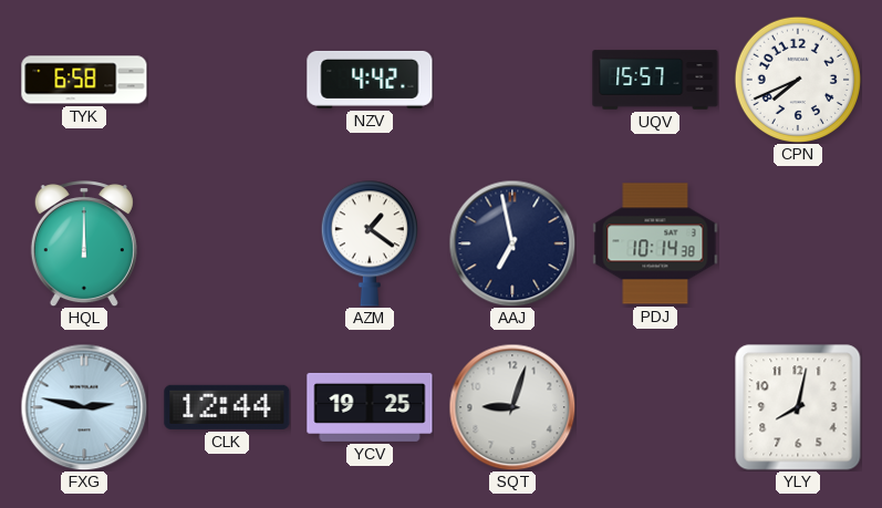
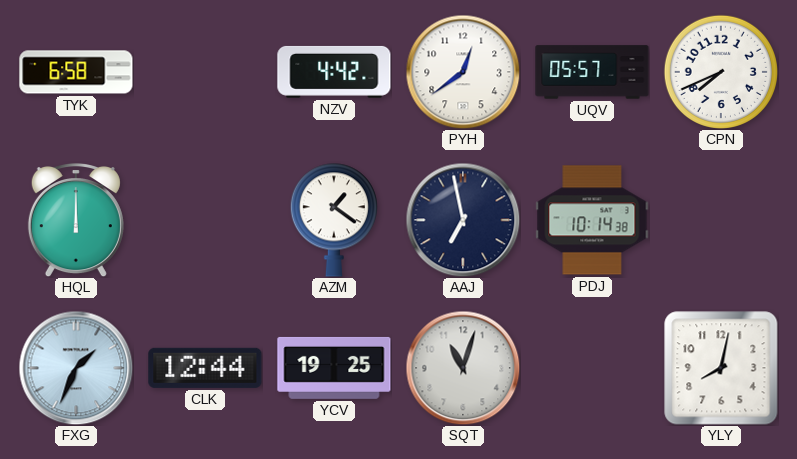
PYH: none -> 12:39
UQV: 15:57 -> 05:57
FXG: 2:47 -> 1:34
SQT: 9:03 -> 11:03
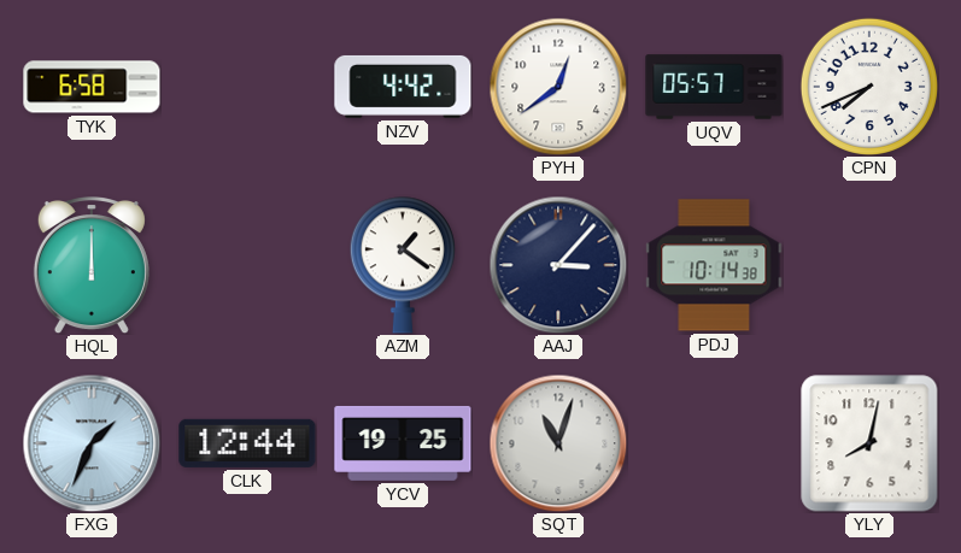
AAJ: 6:58 -> 3:07
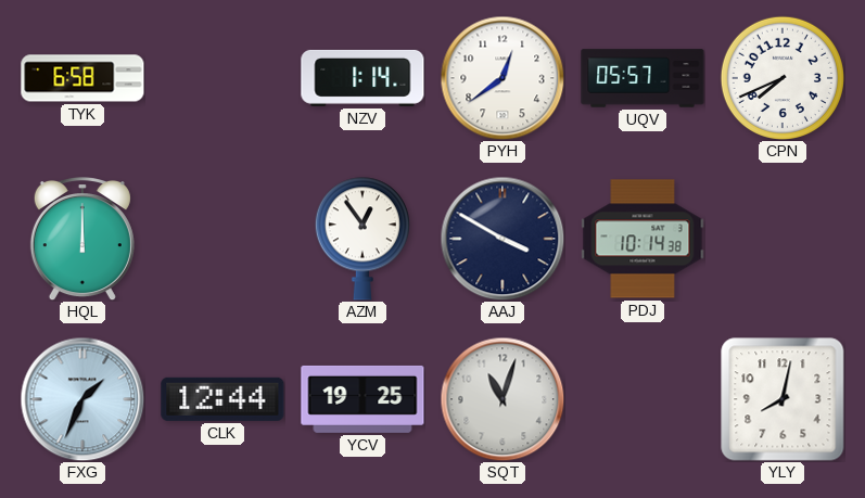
NZV: 4:42 -> 1:14
AZM: 1:21 -> 12:54
AAJ: 3:07 -> 3:50
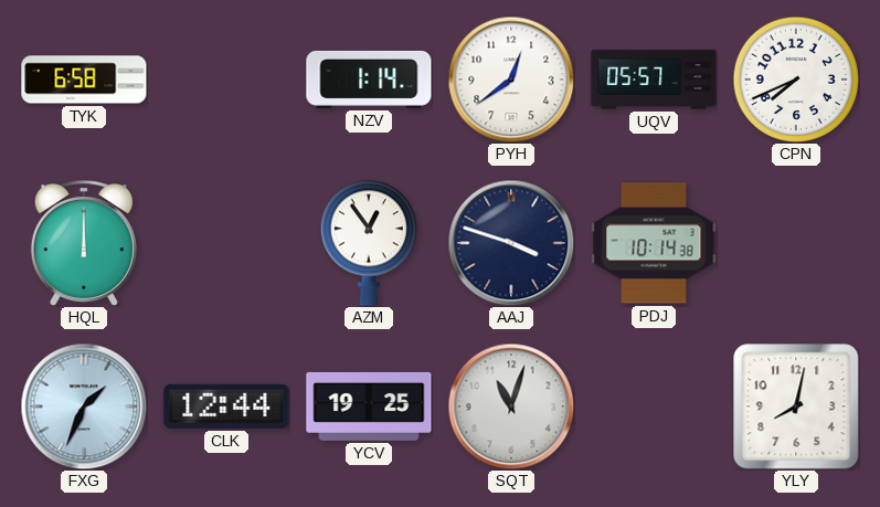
AAJ: 3:50 -> 3:48
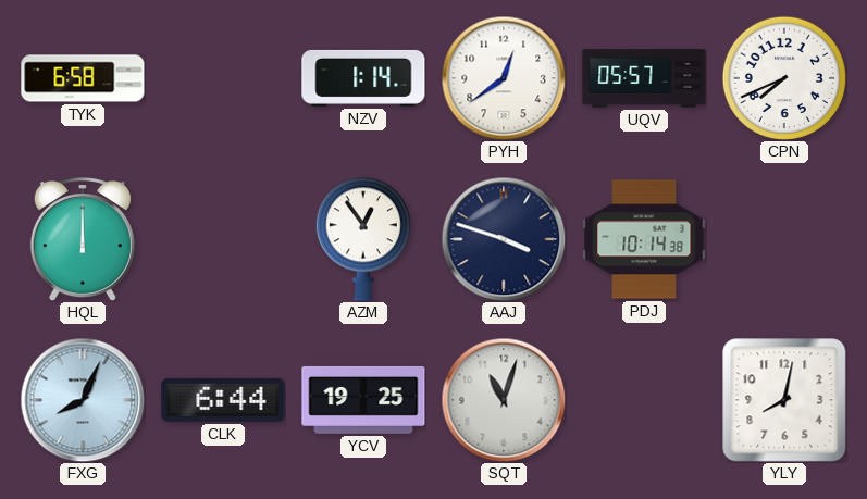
FXG: 1:34 -> 8:04
CLK: 12:44 -> 6:44
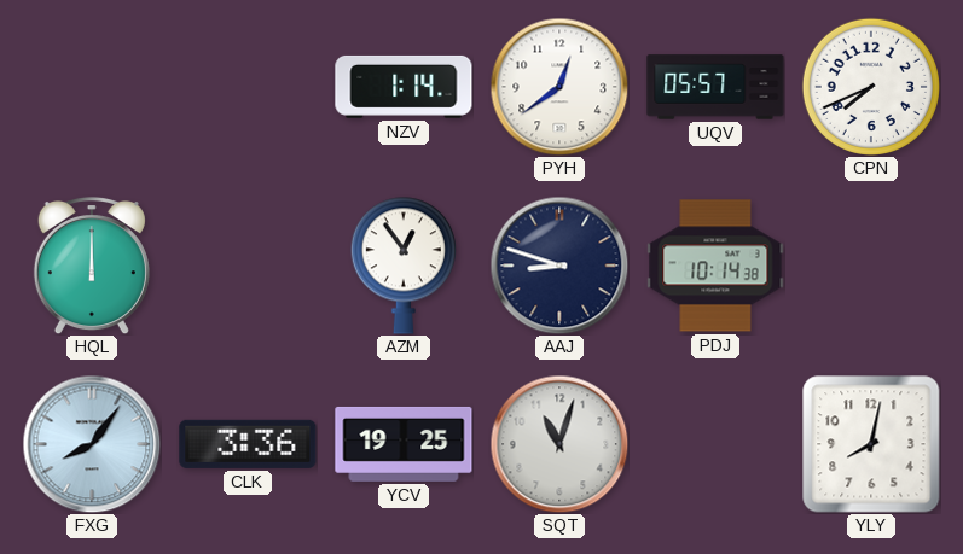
TYK: 6:58 -> none
AAJ: 3:48 -> 8:48
FXG: 8:04 -> 8:06
CLK: 6:44 -> 3:36
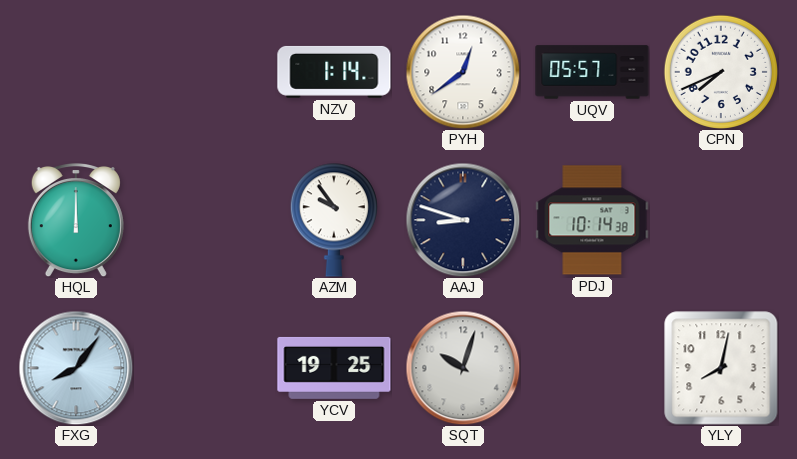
AZM: 12:54 -> 9:54
CLK: 3:36 -> none
SQT: 11:03 -> 10:03
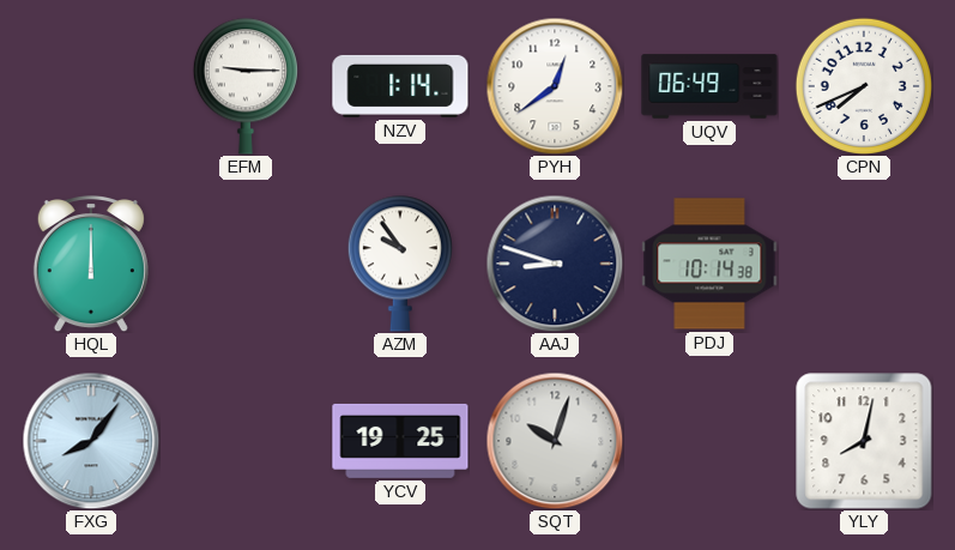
EFM: none -> 9:15
UQV: 05:57 -> 06:49
